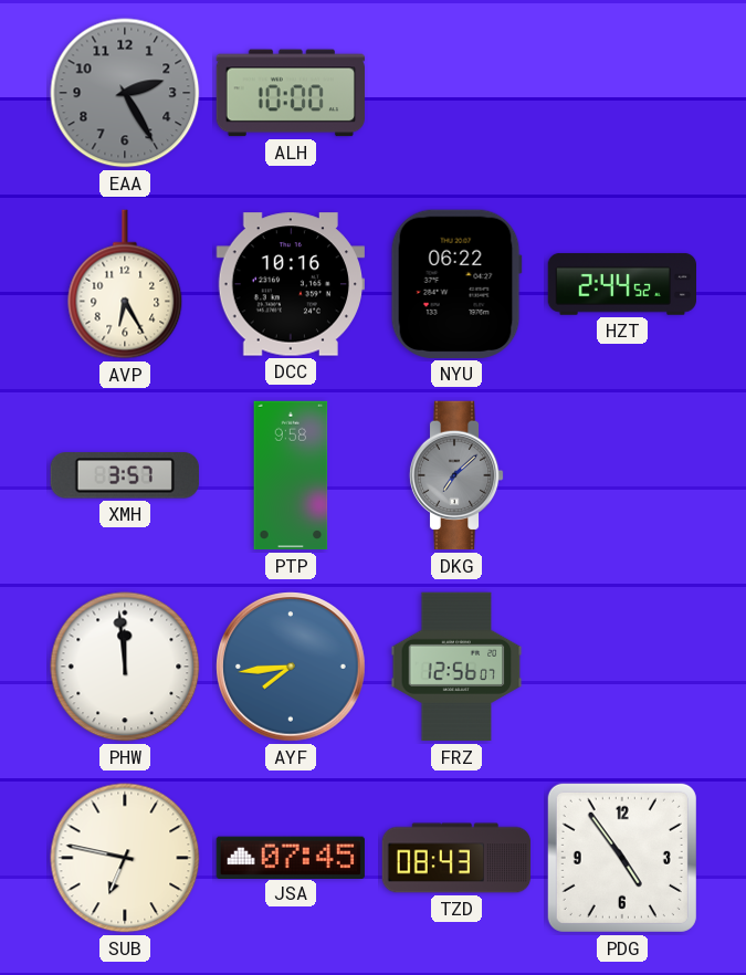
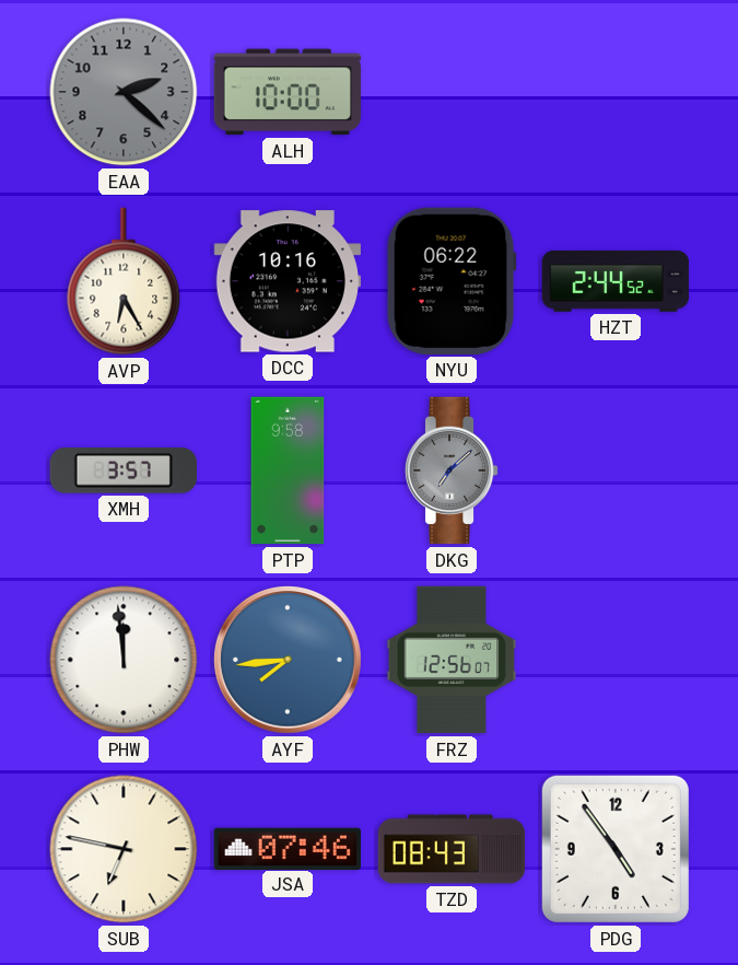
EAA: 2:25 -> 2:22
JSA: 07:45 -> 07:46
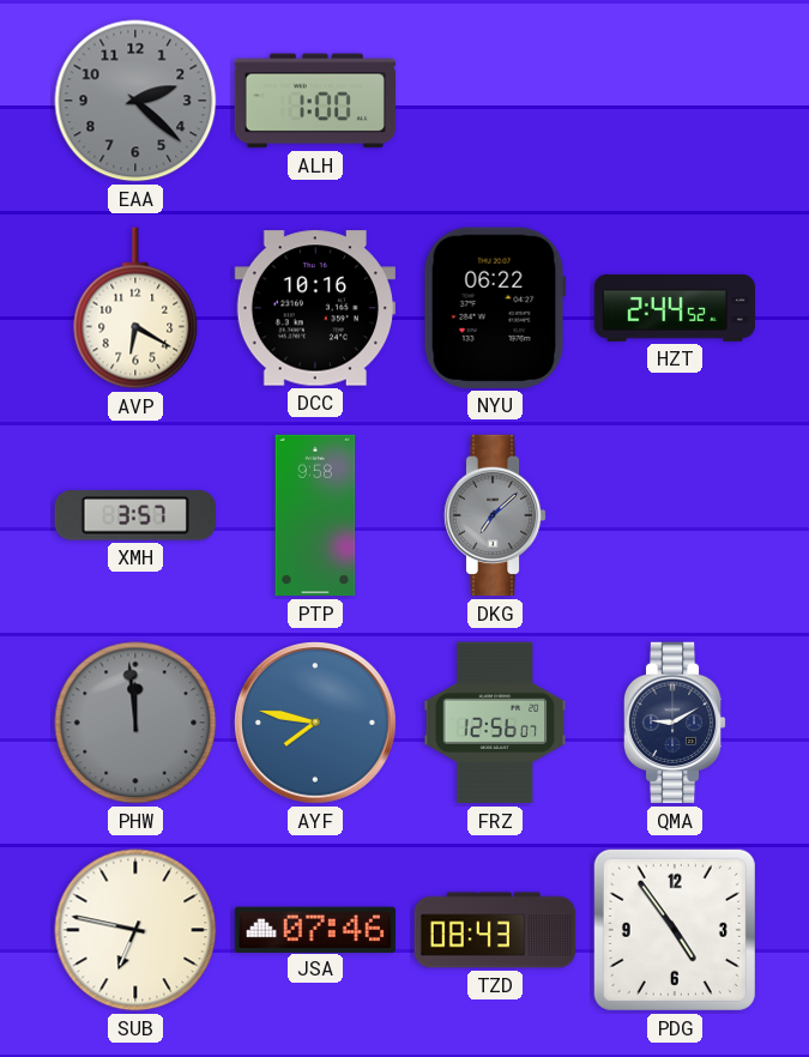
ALH: 10:00 -> 1:00
AVP: 6:25 -> 6:20
PHW dial: white -> grey
AYF: 7:44 -> 7:47
QMA: none -> 9:10
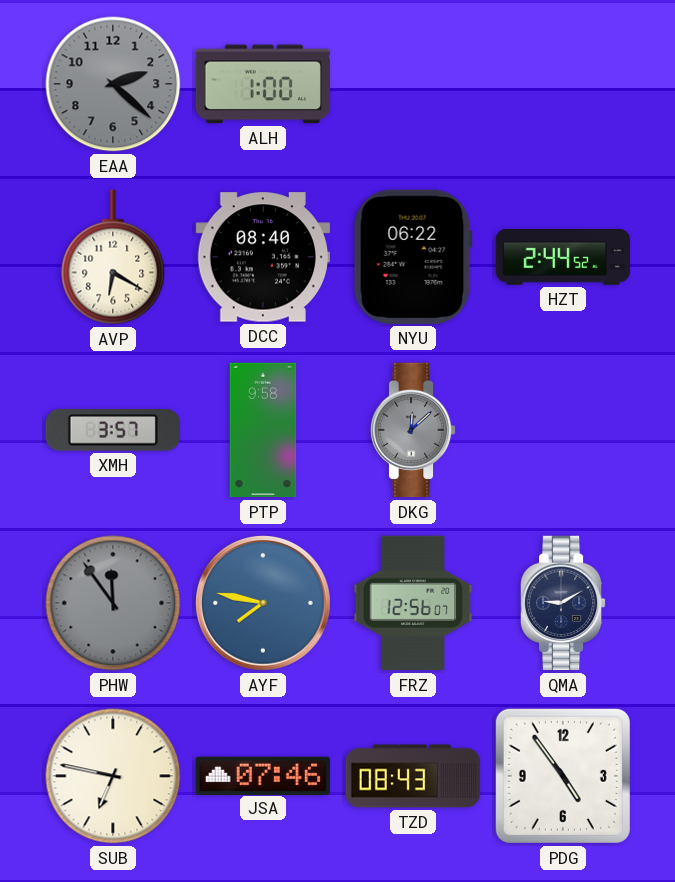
DCC: 10:16 -> 08:40
DKG: 7:08 -> 12:08
PHW: 11:59 -> 11:54
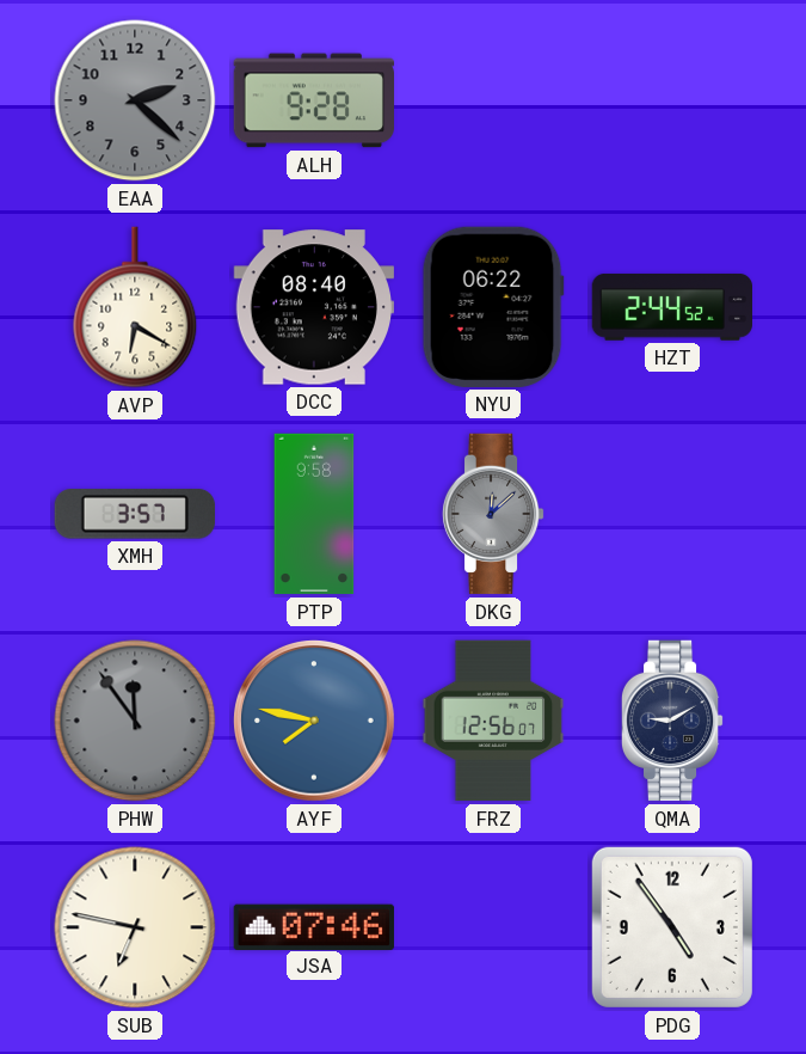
ALH: 1:00 -> 9:28
TZD: 08:43 -> none
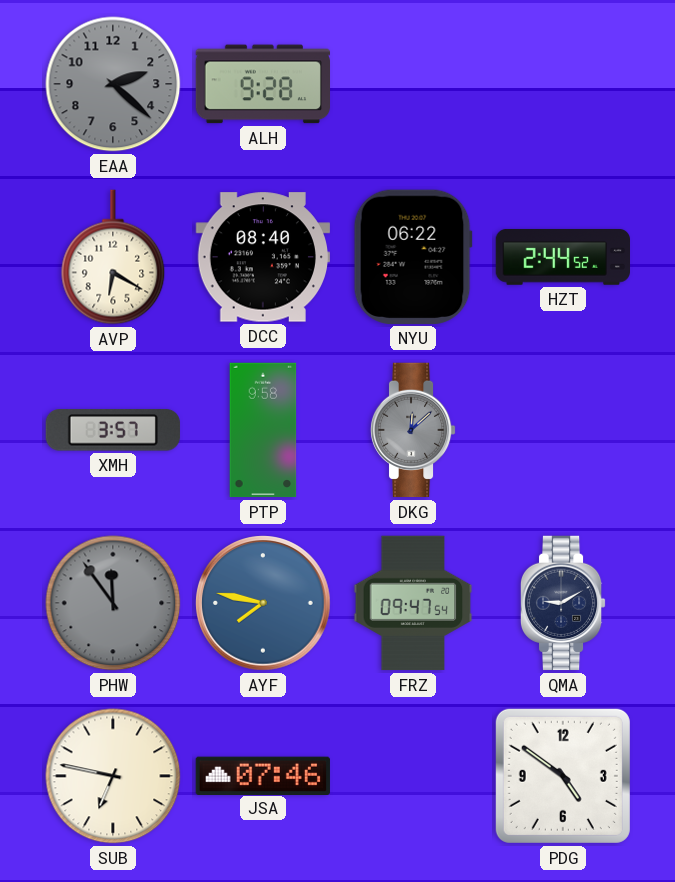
FRZ: 12:56 -> 09:47
PDG: 4:54 -> 4:51
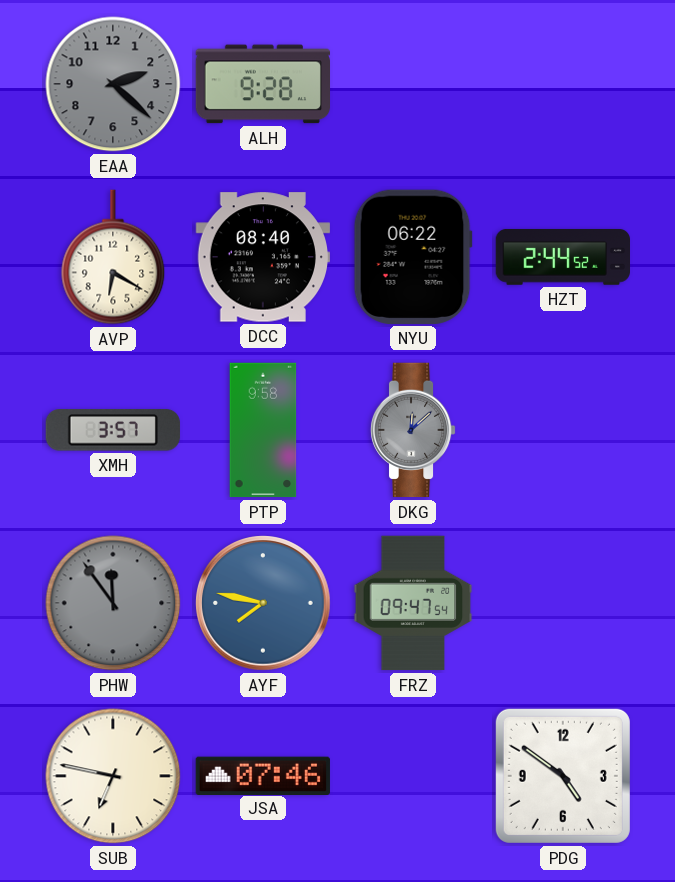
QMA: 9:10 -> none
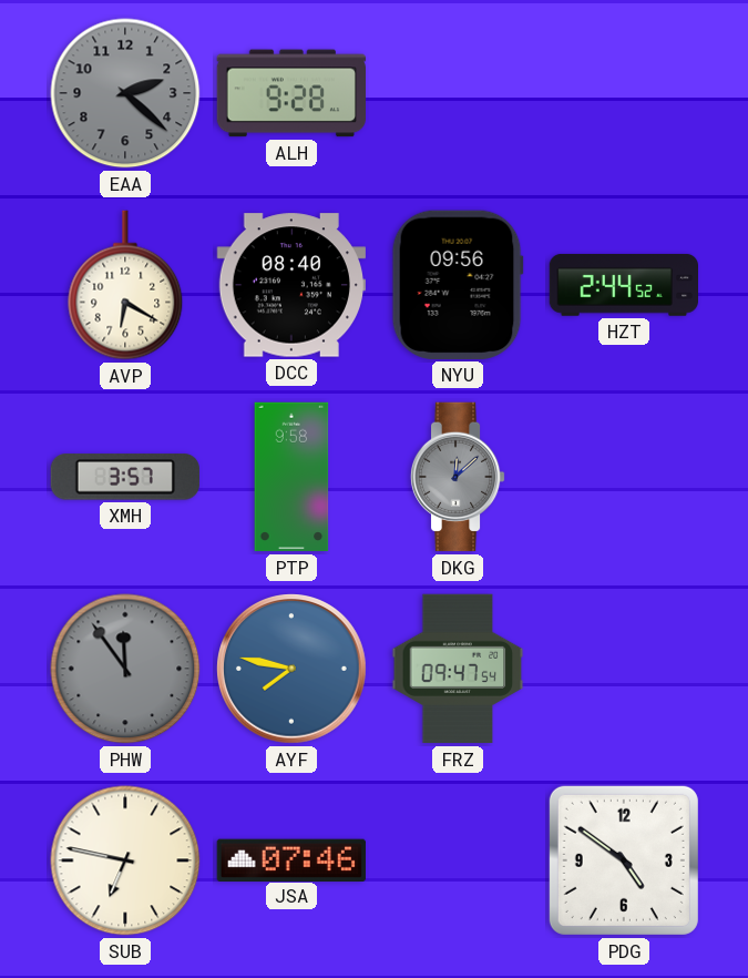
NYU: 06:22 -> 09:56
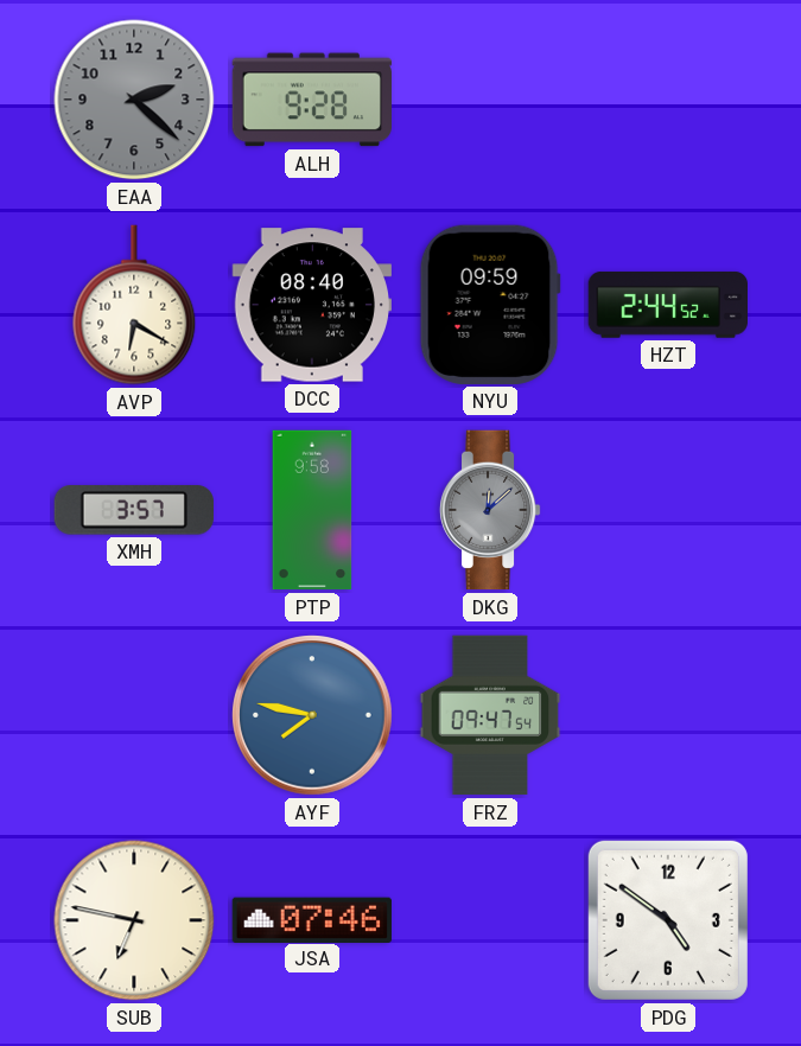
NYU: 09:56 -> 09:59
PHW: 11:54 -> none
